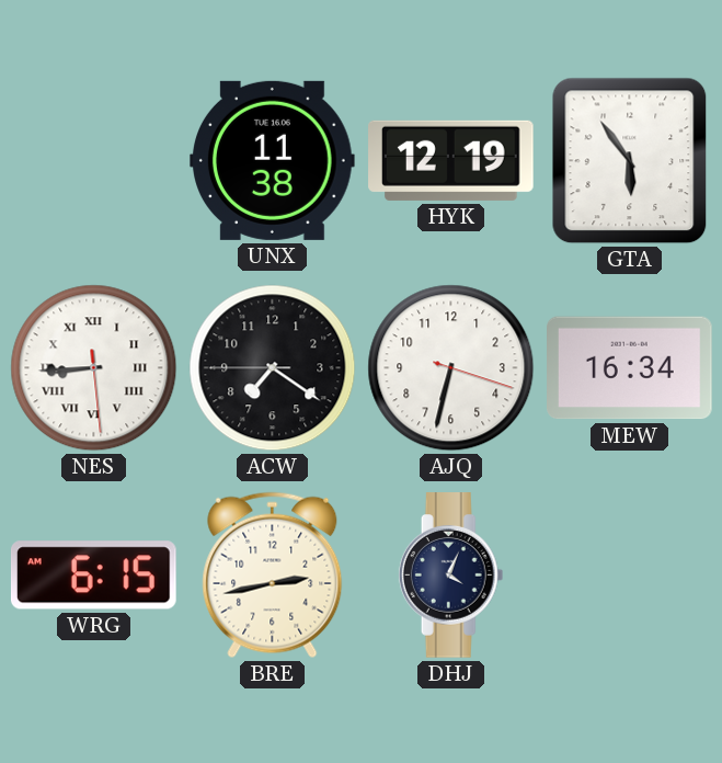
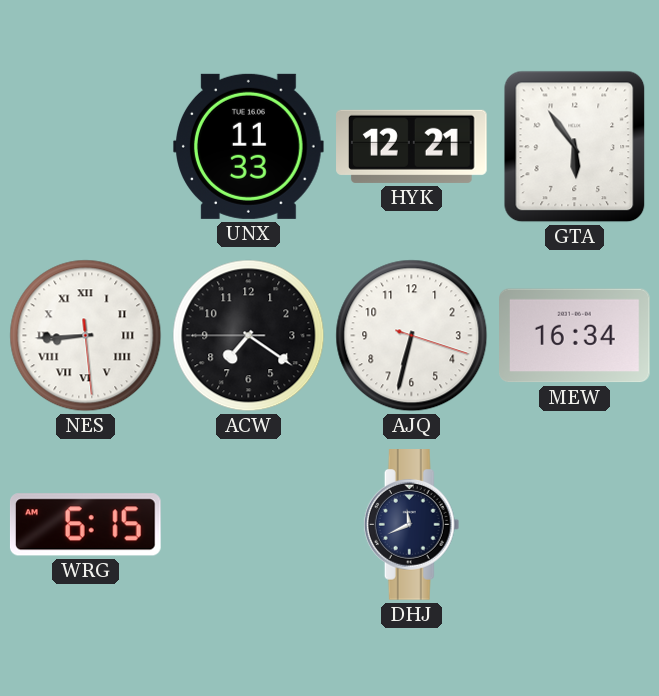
UNX: 11:38 -> 11:33
HYK: 12:19 -> 12:21
BRE: 2:43 -> none
DHJ: 4:04 -> 11:41
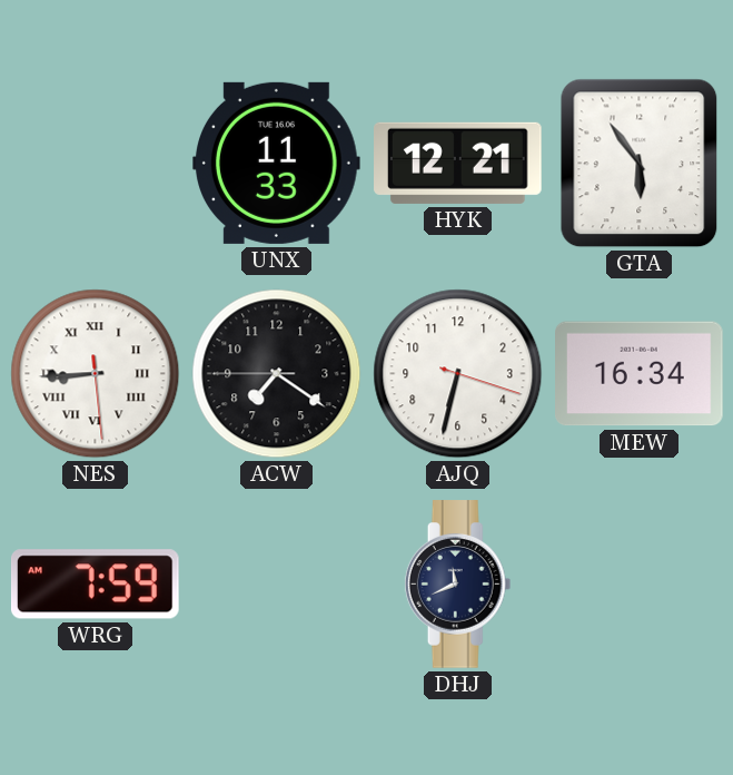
WRG: 6:15 -> 7:59
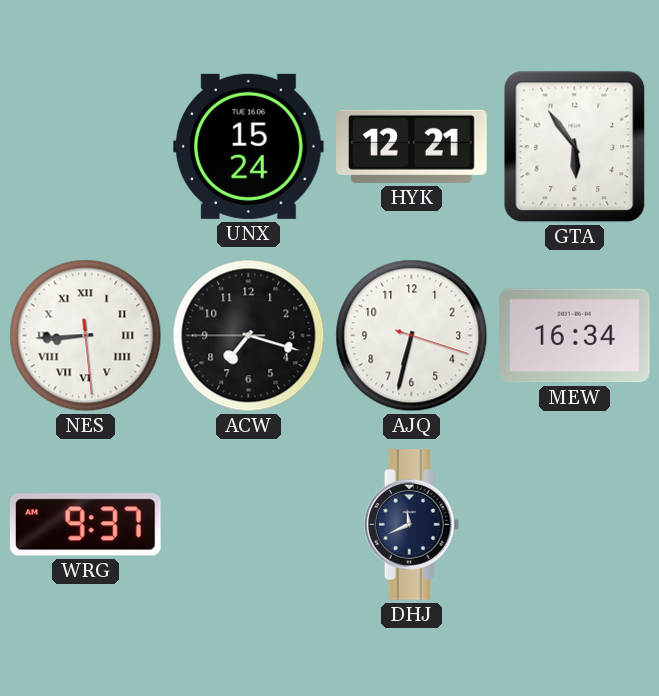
UNX: 11:33 -> 15:24
ACW: 7:20 -> 7:17
WRG: 7:59 -> 9:37
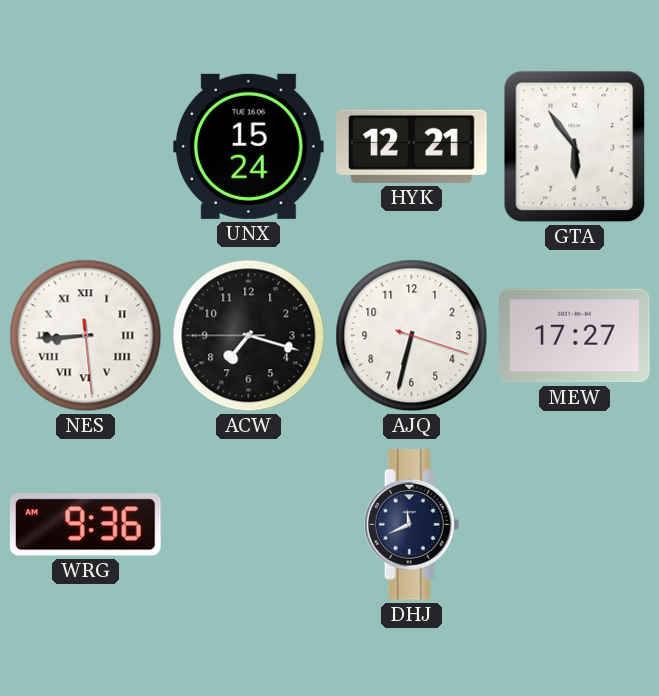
MEW: 16:34 -> 17:27
WRG: 9:37 -> 9:36
